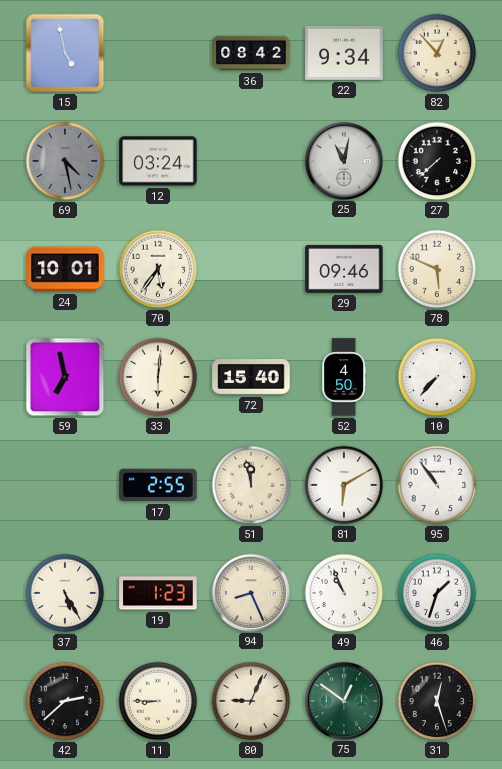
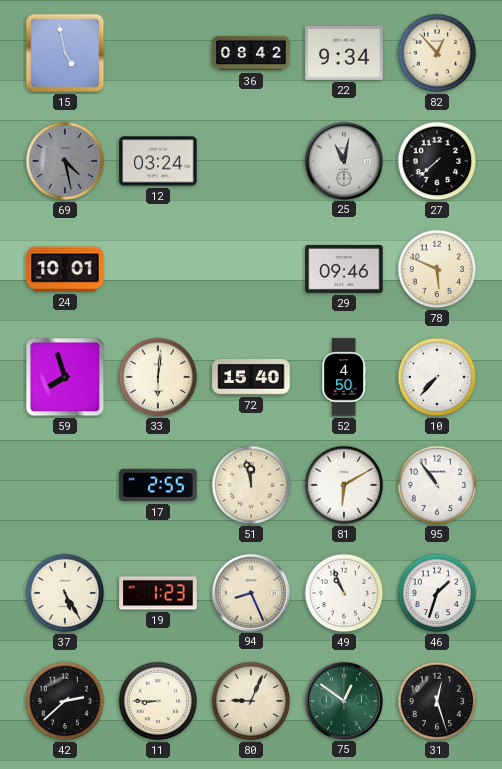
70: 5:36 -> none
59: 6:58 -> 7:57
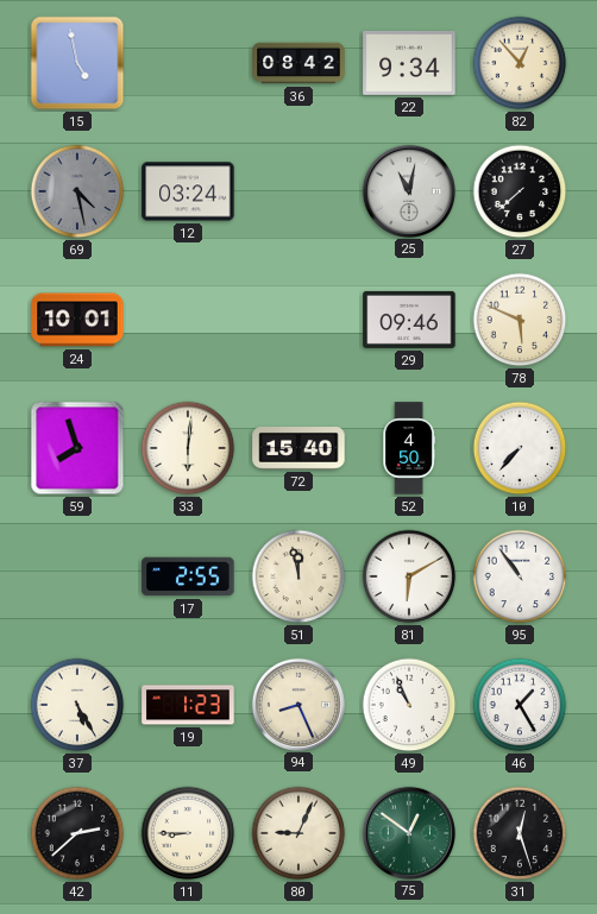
46: 1:33 -> 1:25
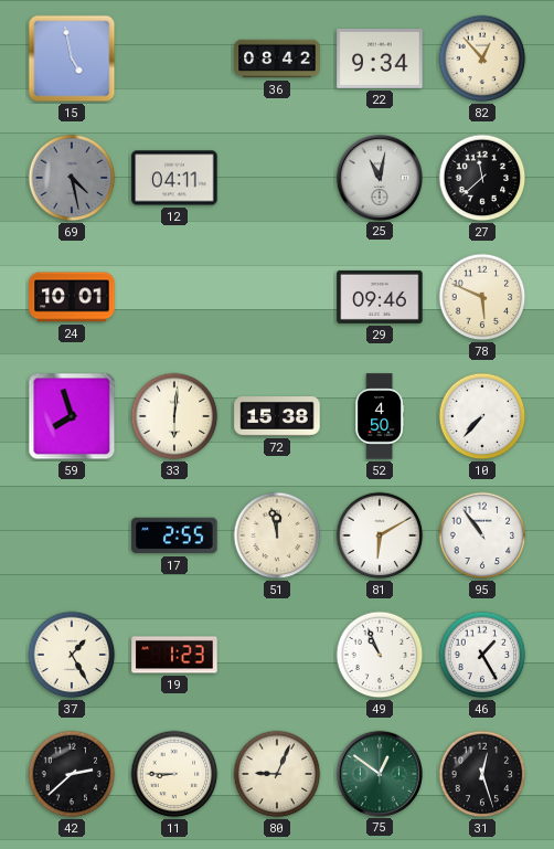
12: 03:24 -> 04:11
27: 7:38 -> 11:38
72: 15:40 -> 15:38
37: 5:25 -> 1:25
94: 8:26 -> none
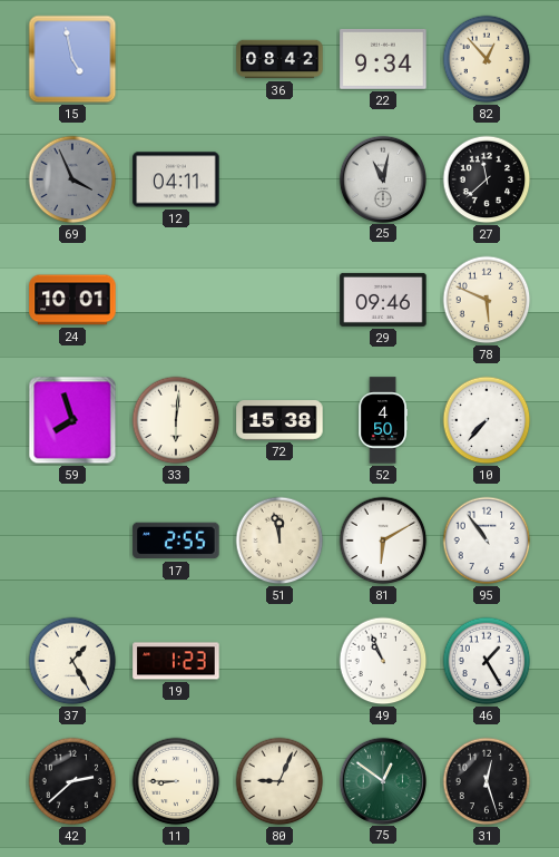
69: 4:28 -> 3:56
